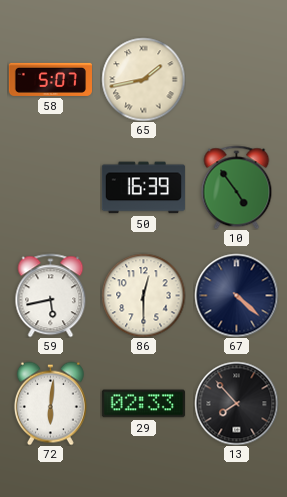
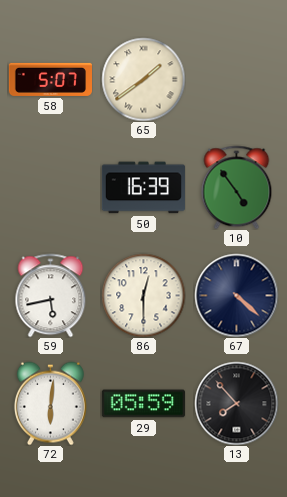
65: 1:43 -> 1:39
29: 02:33 -> 05:59
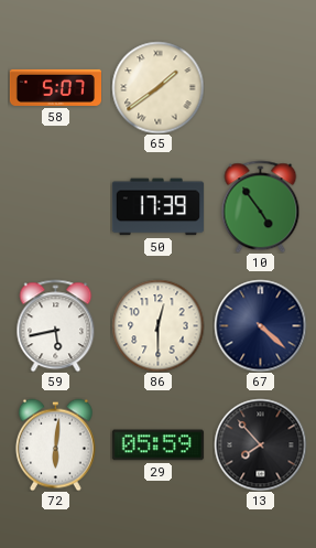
50: 16:39 -> 17:39
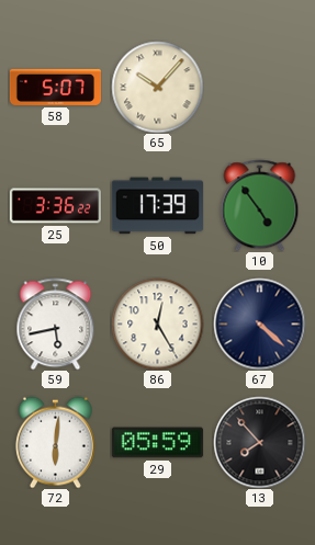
65: 1:39 -> 10:07
25: none -> 3:36
86: 12:30 -> 12:25
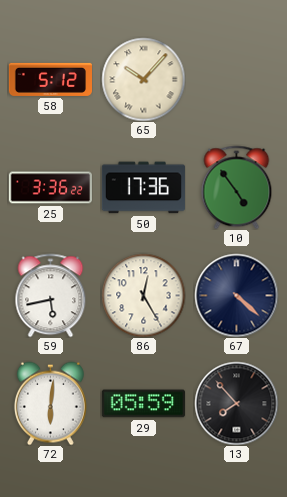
58: 5:07 -> 5:12
50: 17:39 -> 17:36
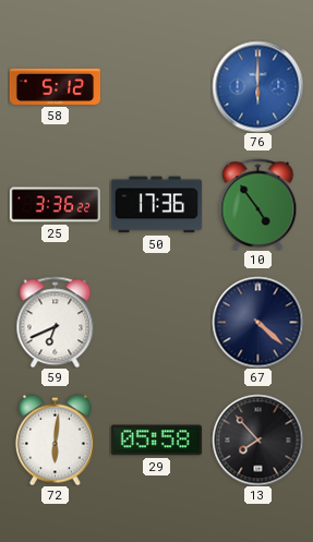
65: 10:07 -> none
76: none -> 6:00
59: 5:43 -> 6:41
86: 12:25 -> none
29: 05:59 -> 05:58
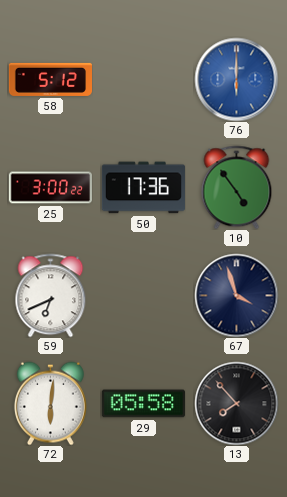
25: 3:36 -> 3:00
67: 4:22 -> 3:57
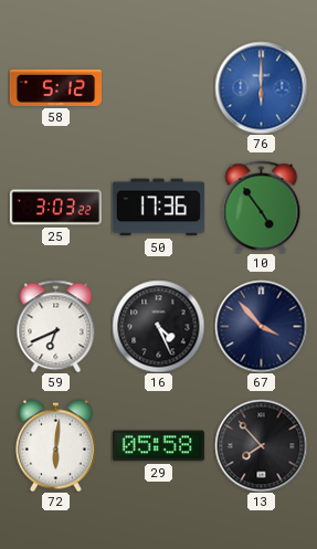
25: 3:00 -> 3:03
16: none -> 4:26
67: 3:57 -> 3:53
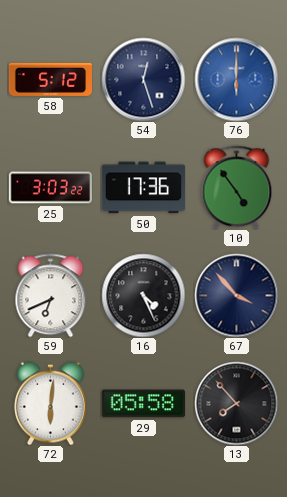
54: none -> 12:27
